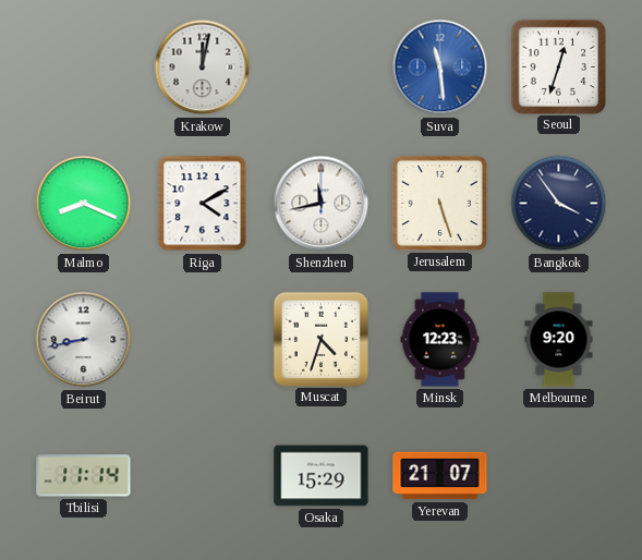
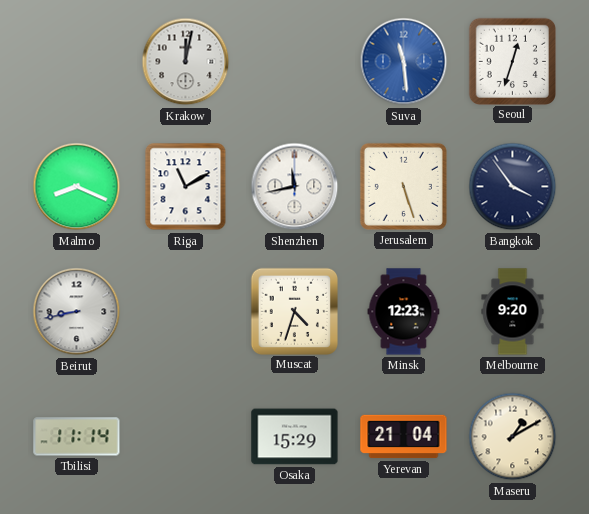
Riga: 4:10 -> 11:10
Yerevan: 21:07 -> 21:04
Maseru: none -> 1:10
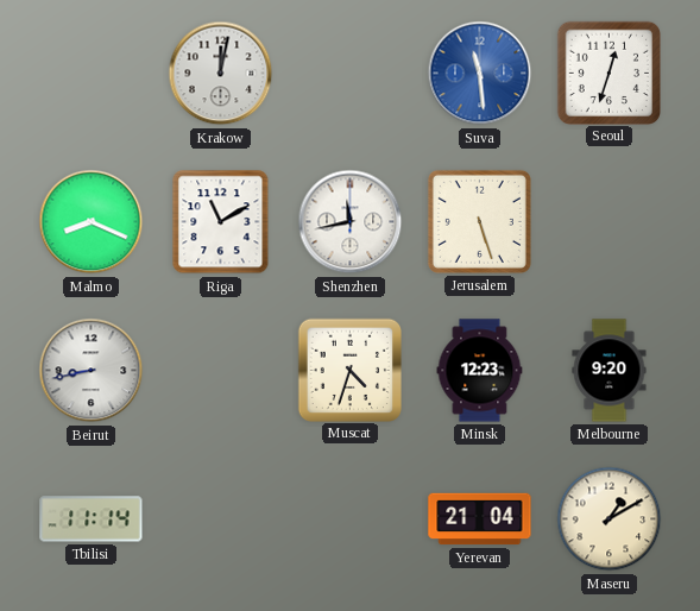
Bangkok: 3:54 -> none
Osaka: 15:29 -> none
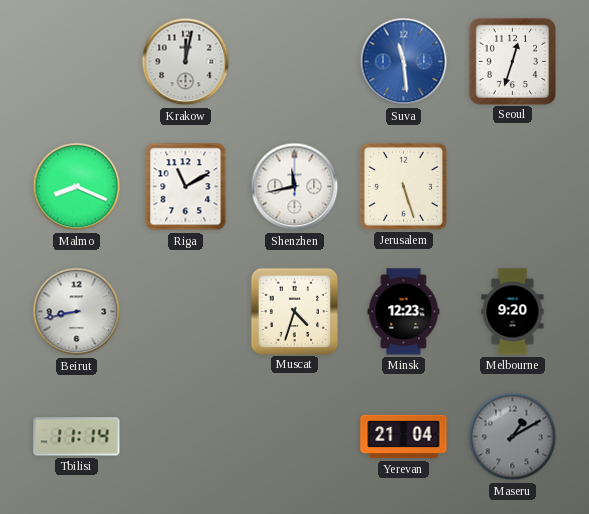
Maseru dial: cream -> grey
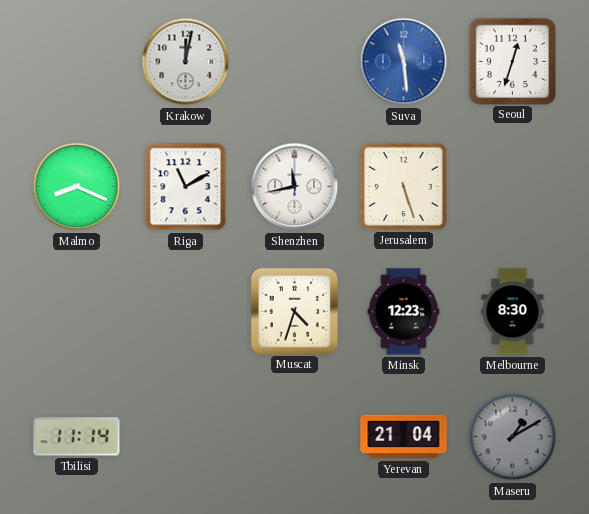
Beirut: 8:43 -> none
Melbourne: 9:20 -> 8:30
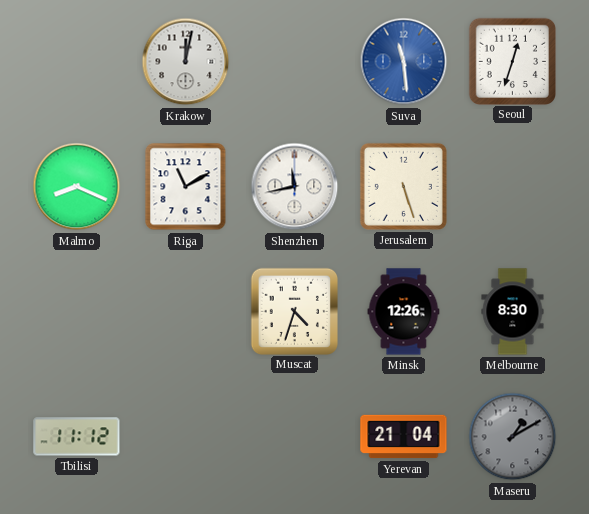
Minsk: 12:23 -> 12:26
Tbilisi: 11:14 -> 11:12
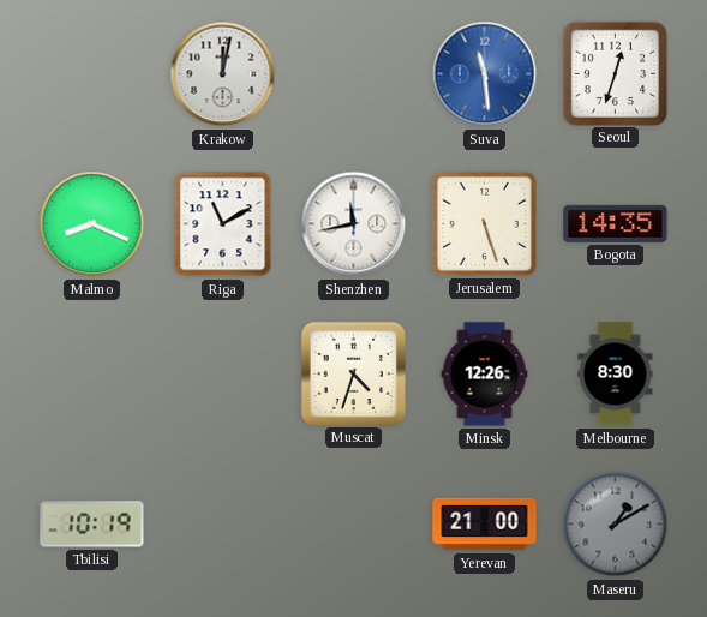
Bogota: none -> 14:35
Tbilisi: 11:12 -> 10:19
Yerevan: 21:04 -> 21:00
